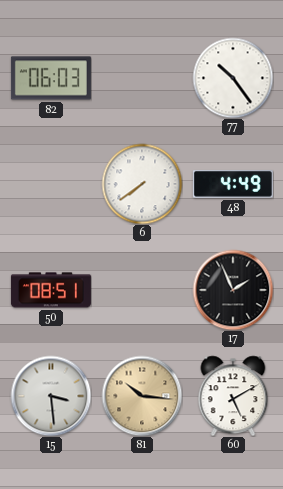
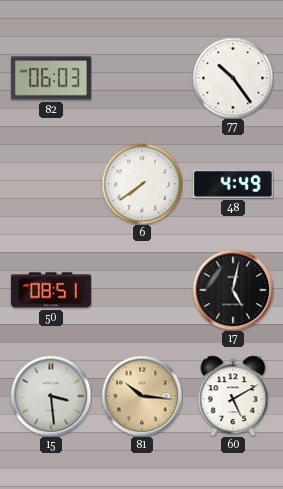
17: 1:56 -> 5:02
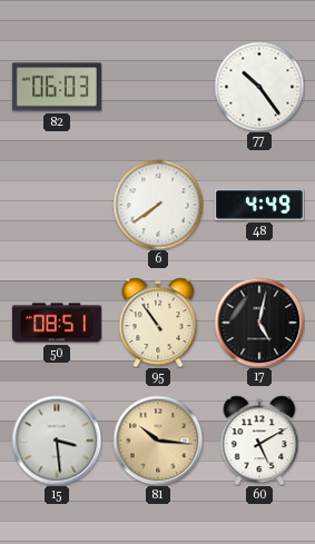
95: none -> 10:54
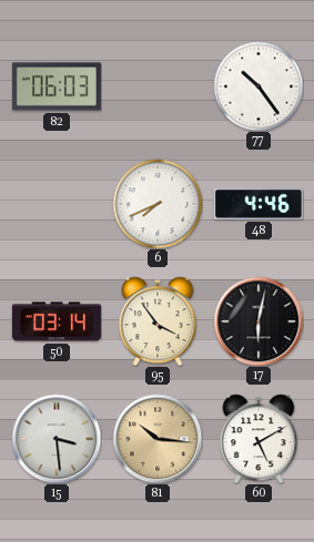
6: 7:39 -> 7:41
48: 4:49 -> 4:46
50: 08:51 -> 03:14
95: 10:54 -> 3:54
17: 5:02 -> 6:02
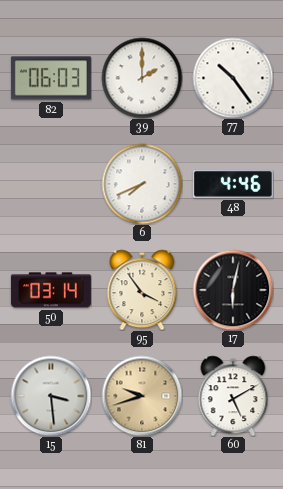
39: none -> 2:00
81: 10:16 -> 9:42
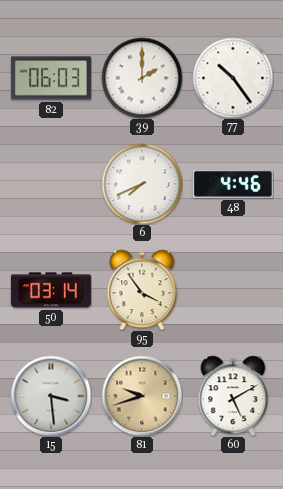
17: 6:02 -> none
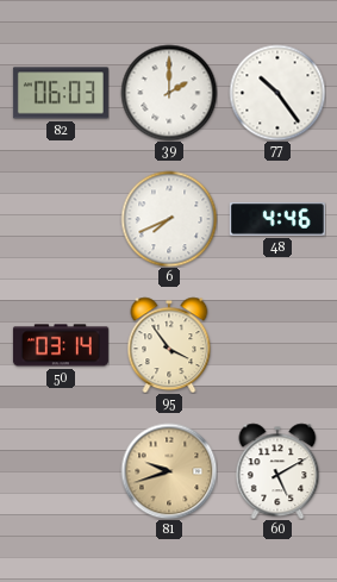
15: 3:29 -> none
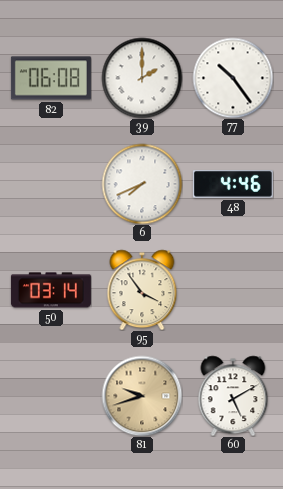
82: 06:03 -> 06:08
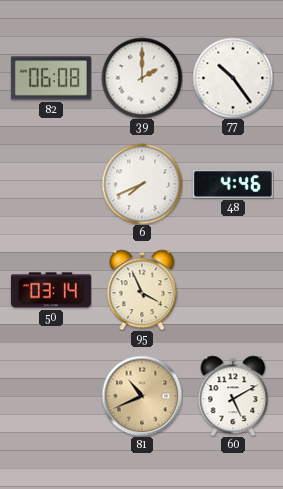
95: 3:54 -> 3:56
81: 9:42 -> 10:41
